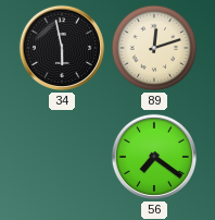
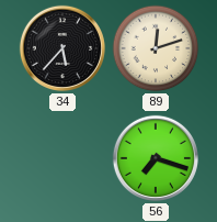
34: 5:58 -> 5:37
56: 7:21 -> 7:18
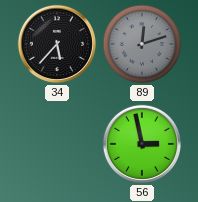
89 dial: cream -> grey
56: 7:18 -> 2:58
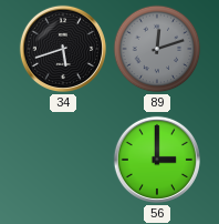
34: 5:37 -> 5:42
56: 2:58 -> 3:00
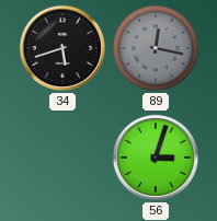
89: 12:12 -> 12:17
56: 3:00 -> 3:03
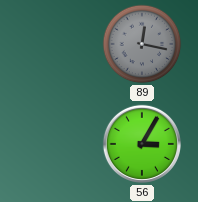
34: 5:42 -> none
56: 3:03 -> 3:05
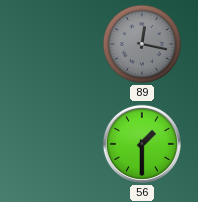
56: 3:05 -> 1:30
